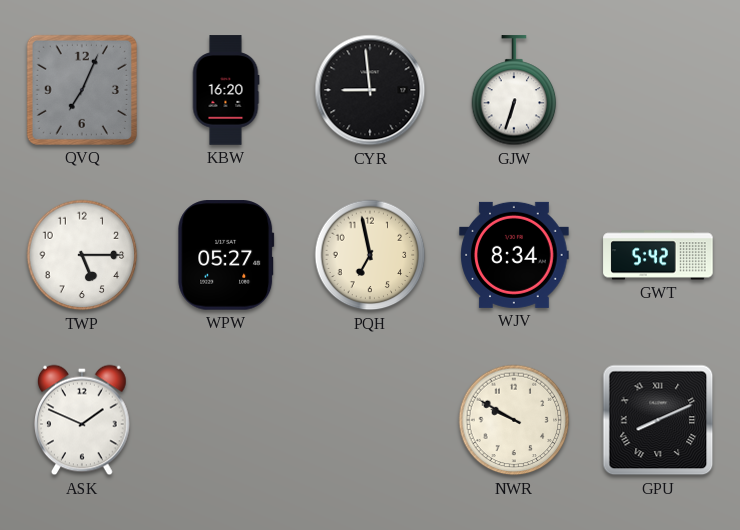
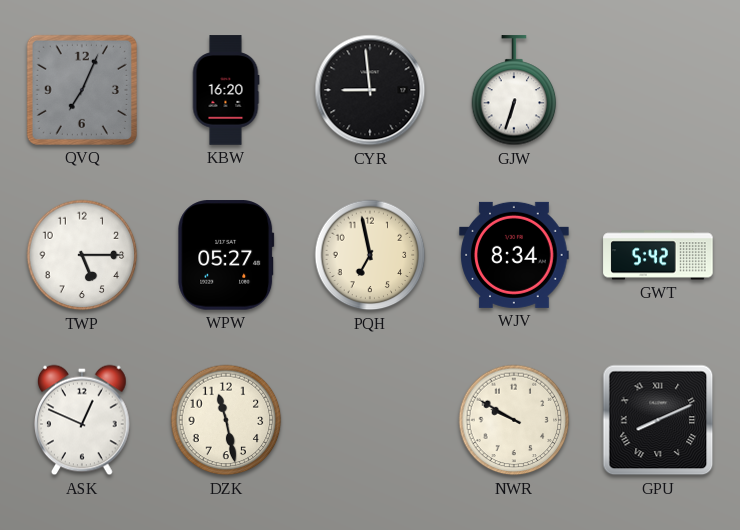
ASK: 1:49 -> 12:49
DZK: none -> 11:28
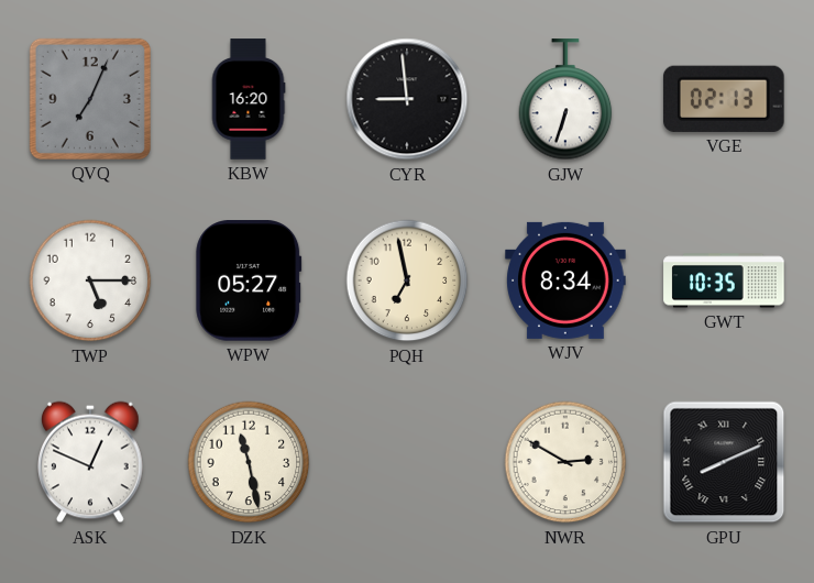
VGE: none -> 02:13
GWT: 5:42 -> 10:35
NWR: 9:50 -> 2:50
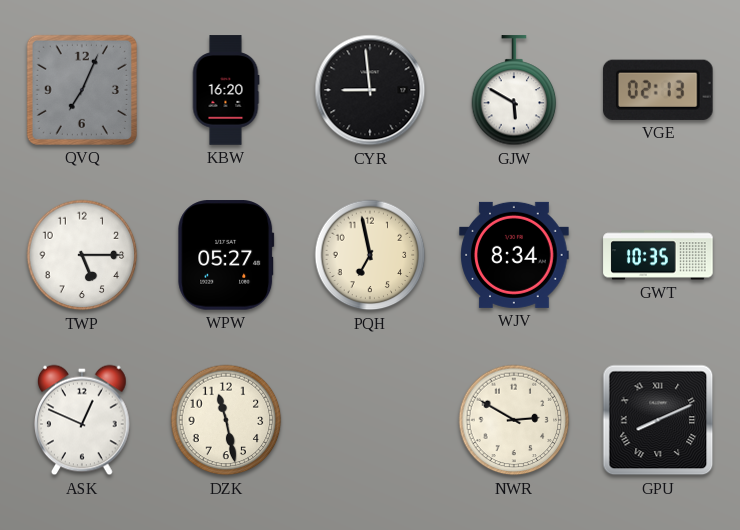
GJW: 6:33 -> 5:50
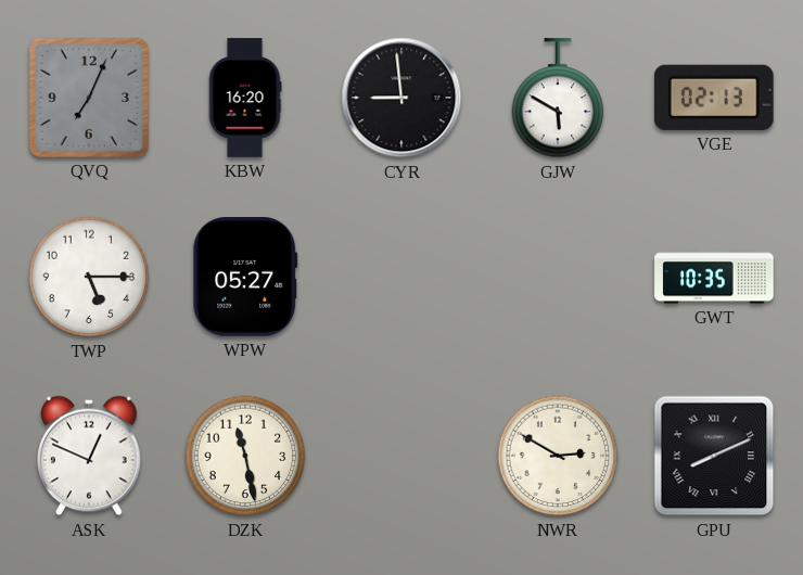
PQH: 6:58 -> none
WJV: 8:34 -> none
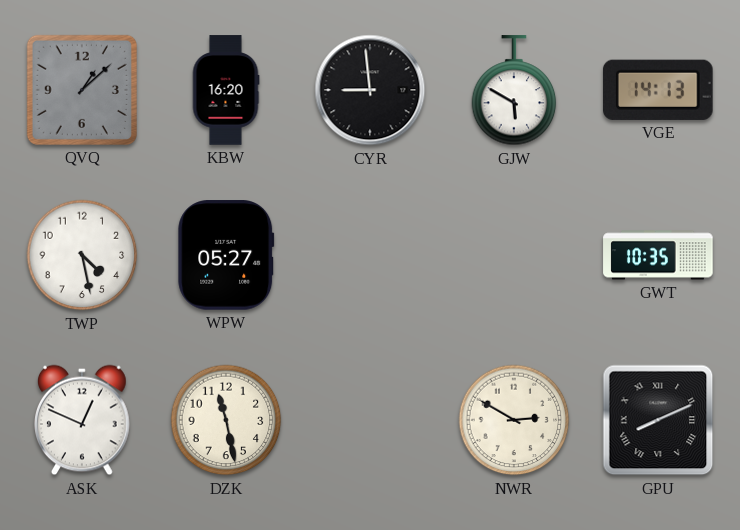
QVQ: 7:04 -> 1:08
VGE: 02:13 -> 14:13
TWP: 5:15 -> 4:28
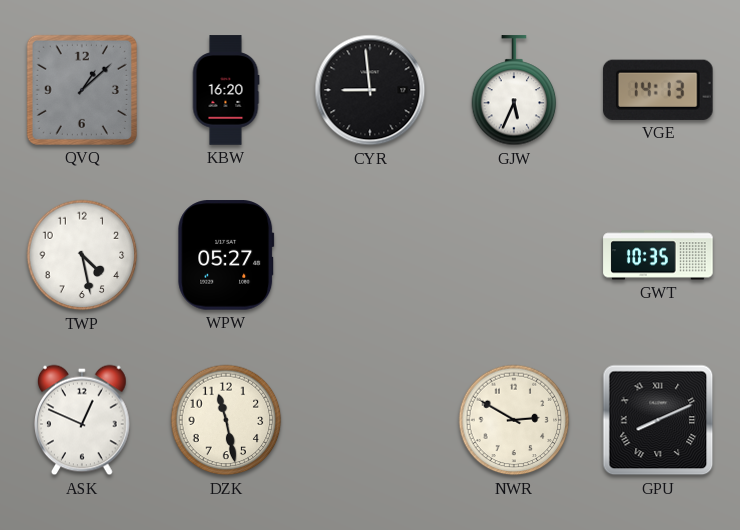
GJW: 5:50 -> 5:34
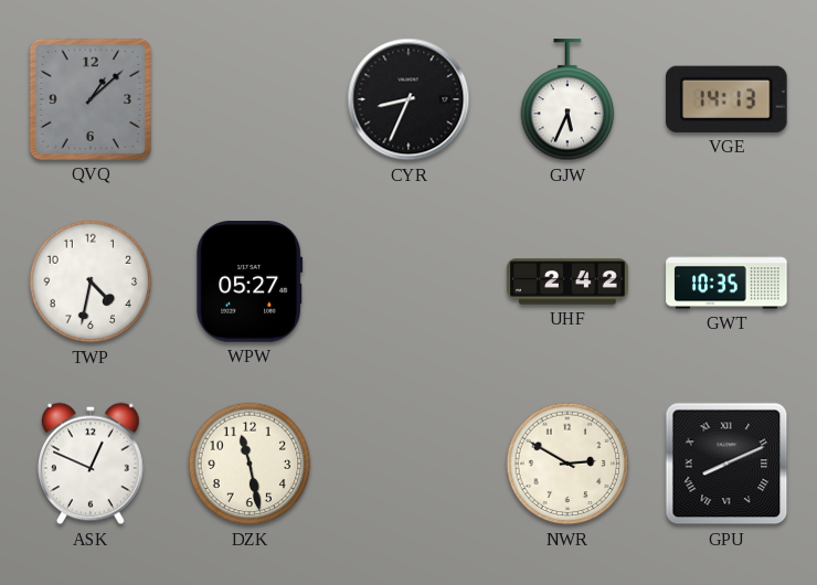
KBW: 16:20 -> none
CYR: 8:59 -> 8:34
TWP: 4:28 -> 4:32
UHF: none -> 2:42
